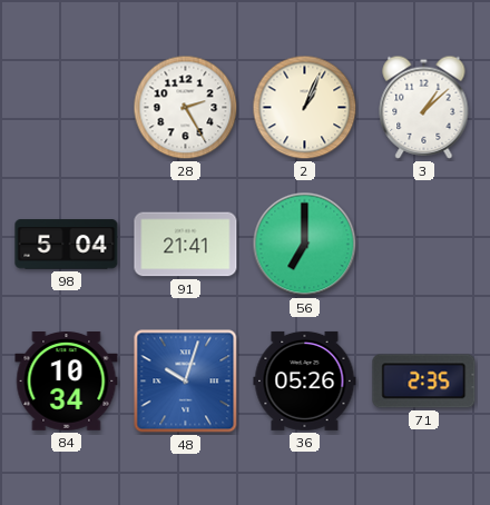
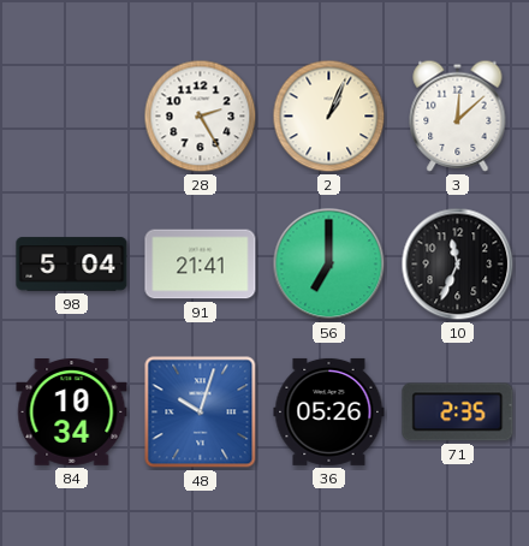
3: 1:08 -> 12:08
10: none -> 11:34
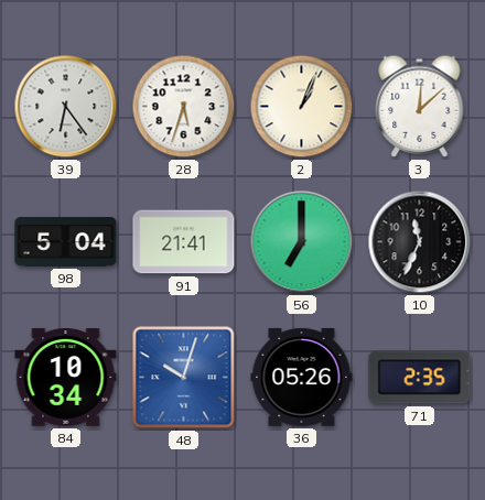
39: none -> 6:24
28: 2:25 -> 5:33
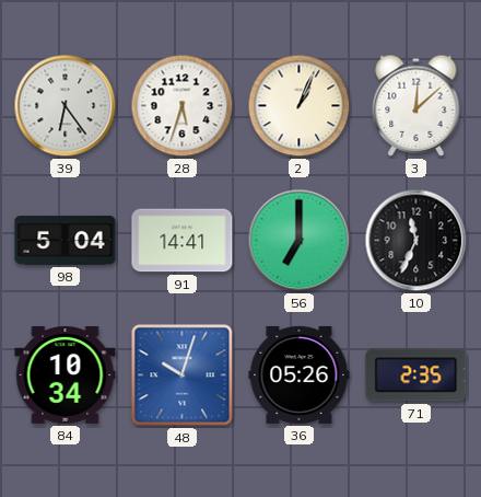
91: 21:41 -> 14:41
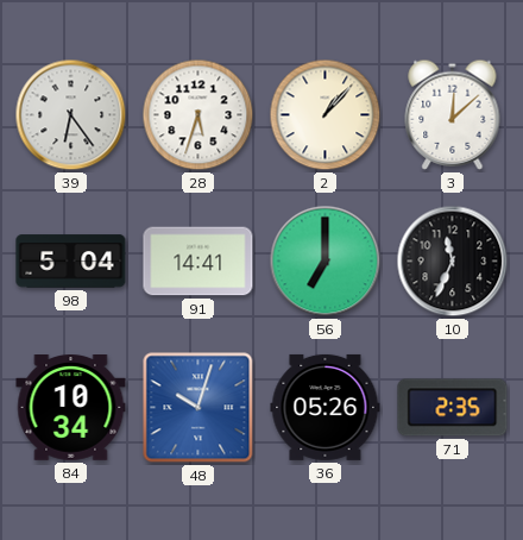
2: 1:04 -> 1:07
